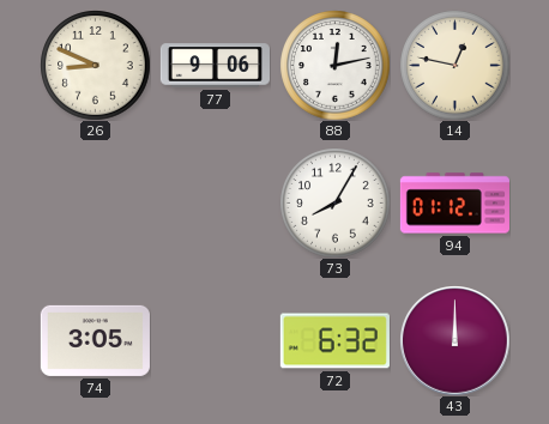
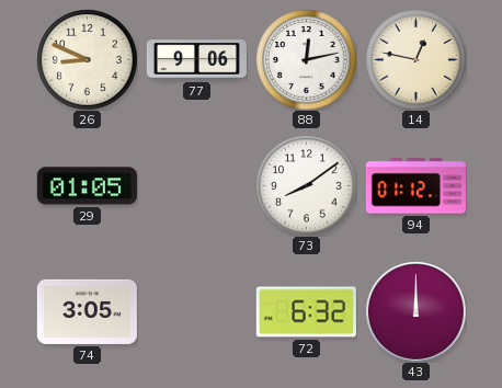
29: none -> 01:05
73: 8:05 -> 8:09
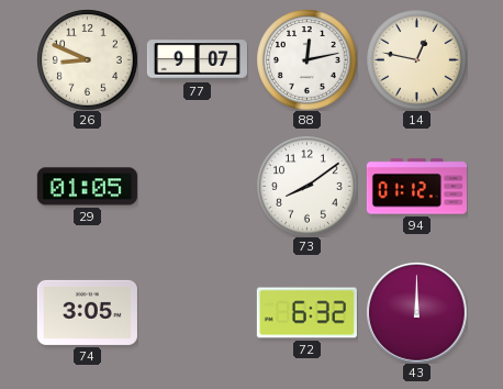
77: 9:06 -> 9:07
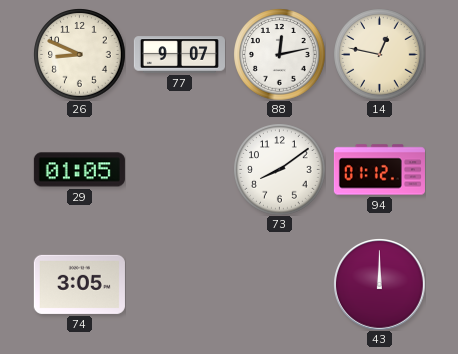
72: 6:32 -> none
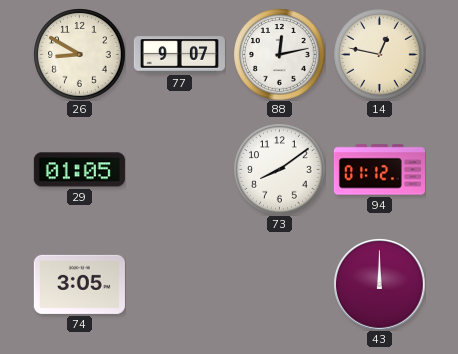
26: 8:49 -> 8:50
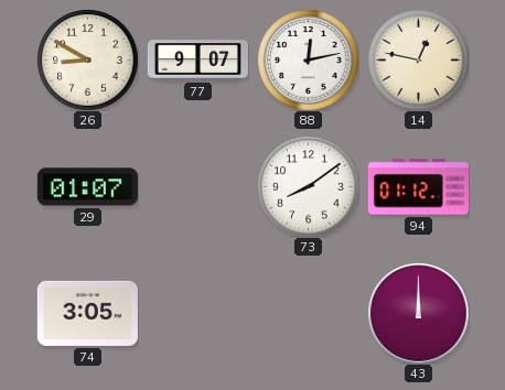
29: 01:05 -> 01:07
